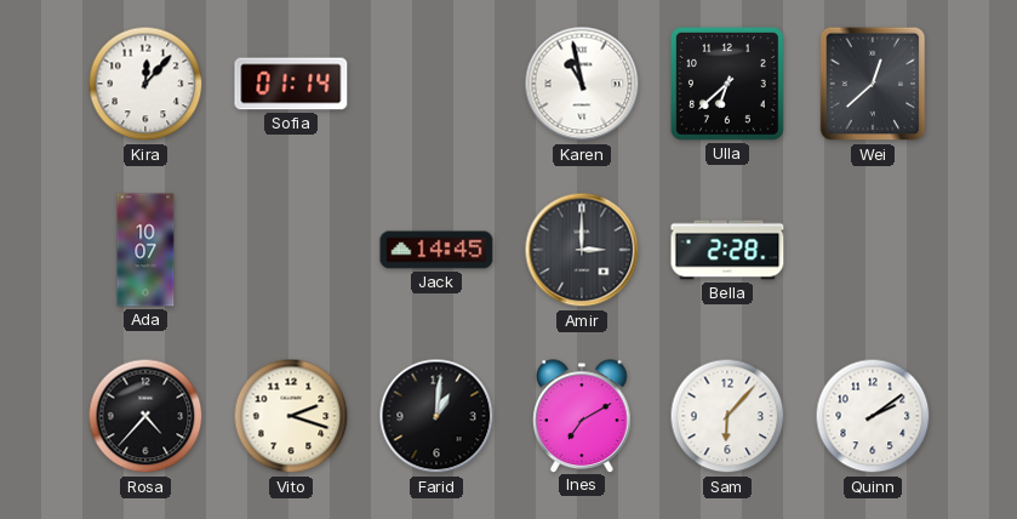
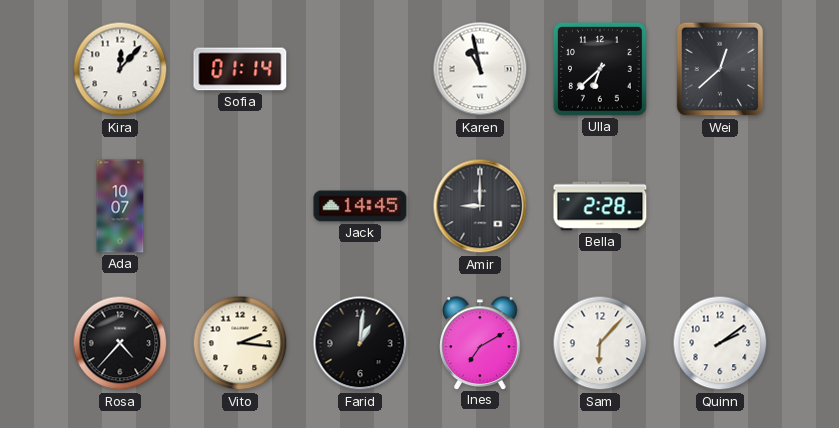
Amir: 3:00 -> 9:00
Vito: 2:18 -> 2:16
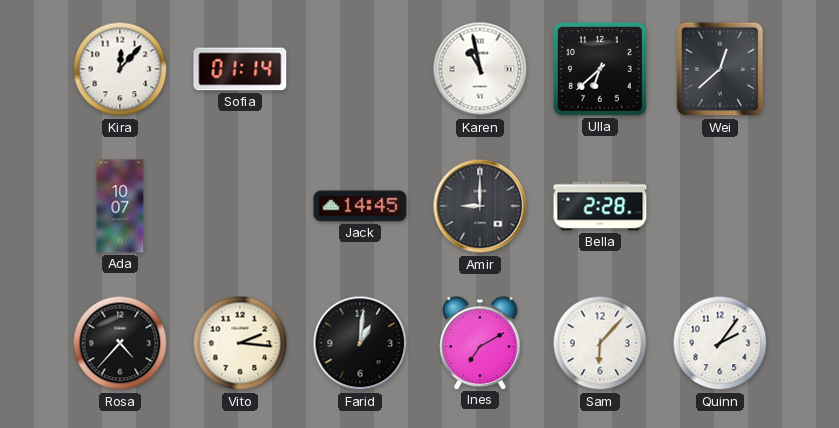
Quinn: 2:09 -> 2:06
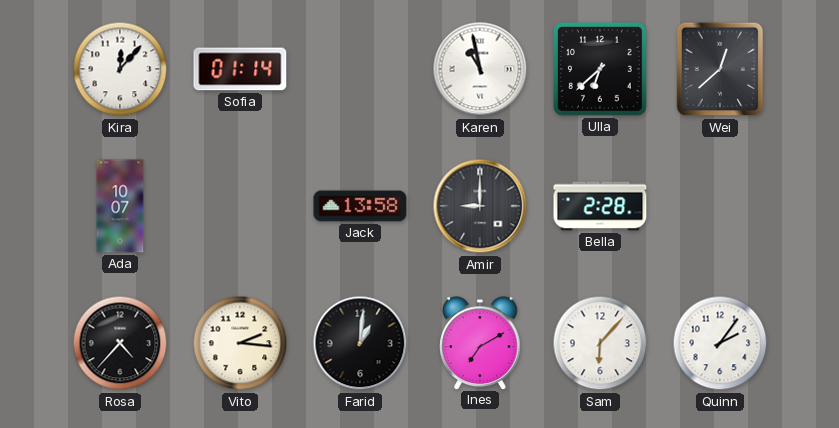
Jack: 14:45 -> 13:58
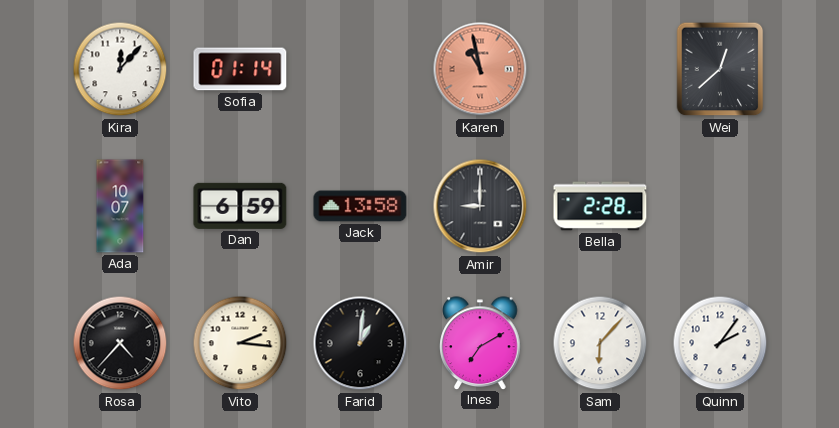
Karen dial: white -> salmon
Ulla: 6:38 -> none
Dan: none -> 6:59
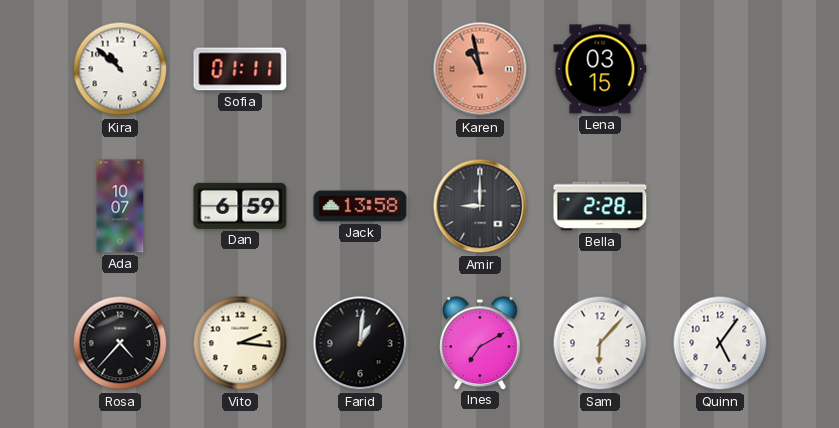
Kira: 12:07 -> 10:52
Sofia: 01:14 -> 01:11
Lena: none -> 03:15
Wei: 12:38 -> none
Quinn: 2:06 -> 5:06
